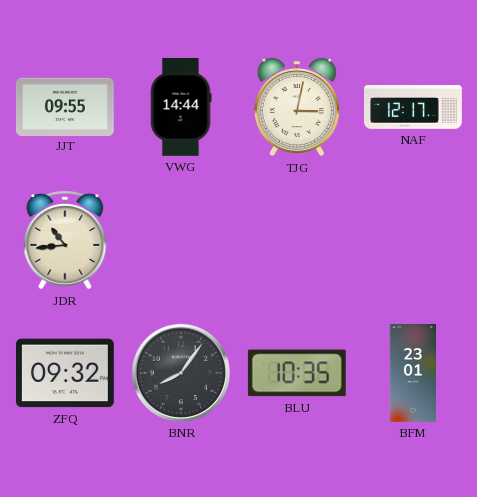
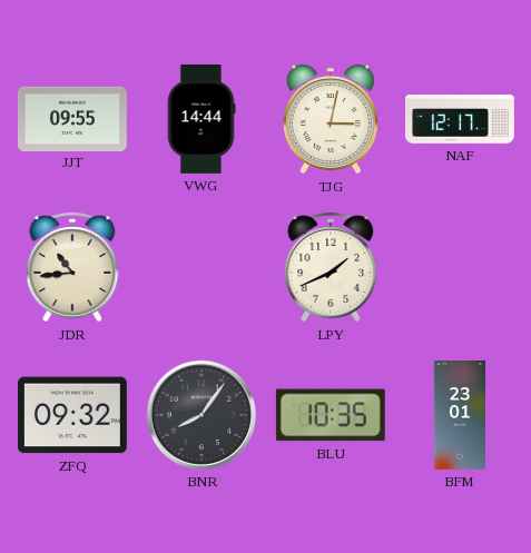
LPY: none -> 1:41
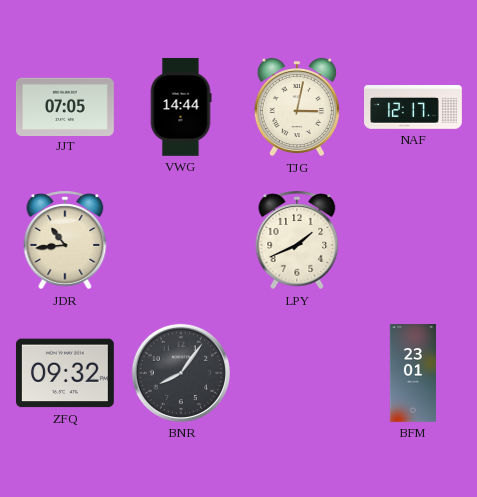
JJT: 09:55 -> 07:05
BLU: 10:35 -> none
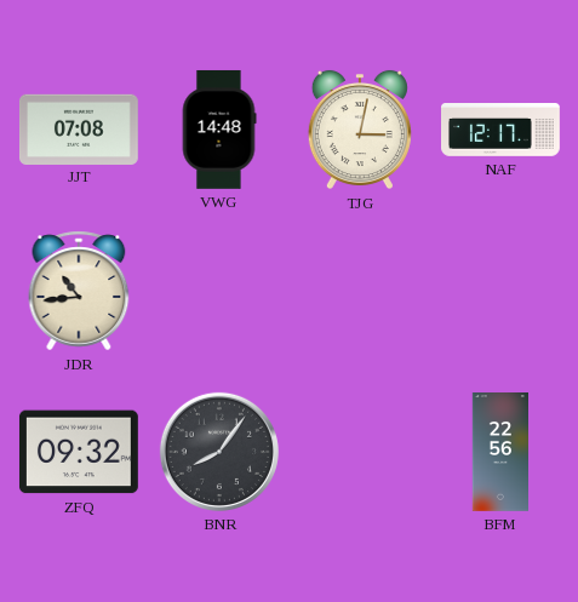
JJT: 07:05 -> 07:08
VWG: 14:44 -> 14:48
LPY: 1:41 -> none
BFM: 23:01 -> 22:56
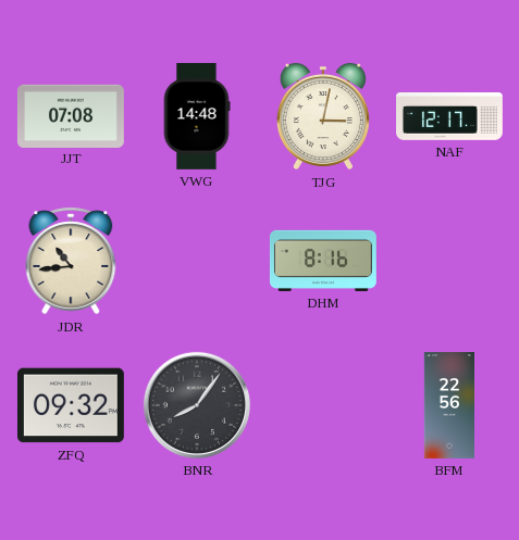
DHM: none -> 8:16
